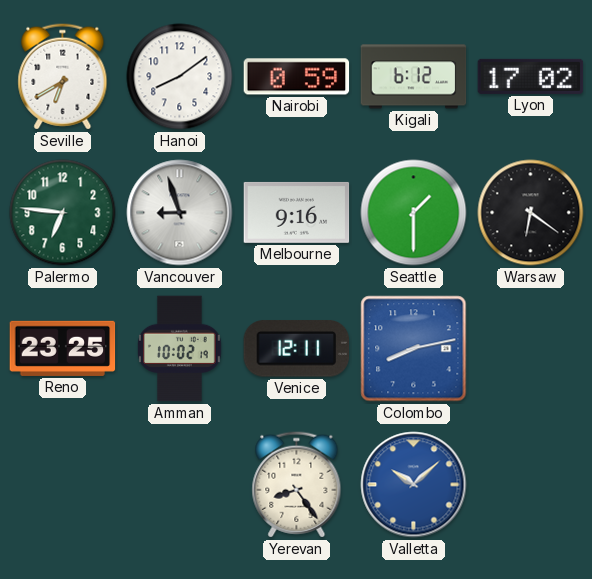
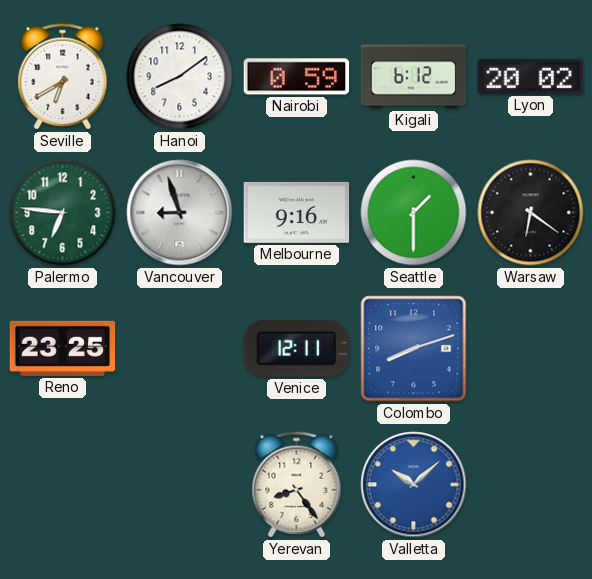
Lyon: 17:02 -> 20:02
Amman: 10:02 -> none
Colombo: 8:13 -> 8:12
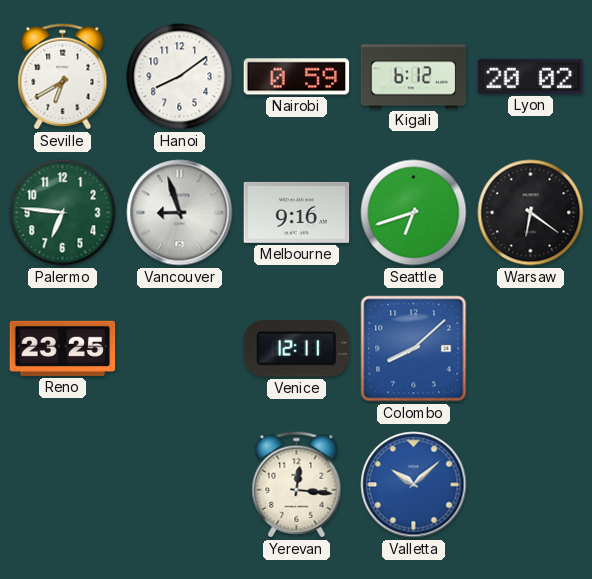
Seattle: 1:30 -> 6:42
Colombo: 8:12 -> 8:08
Yerevan: 8:24 -> 12:16
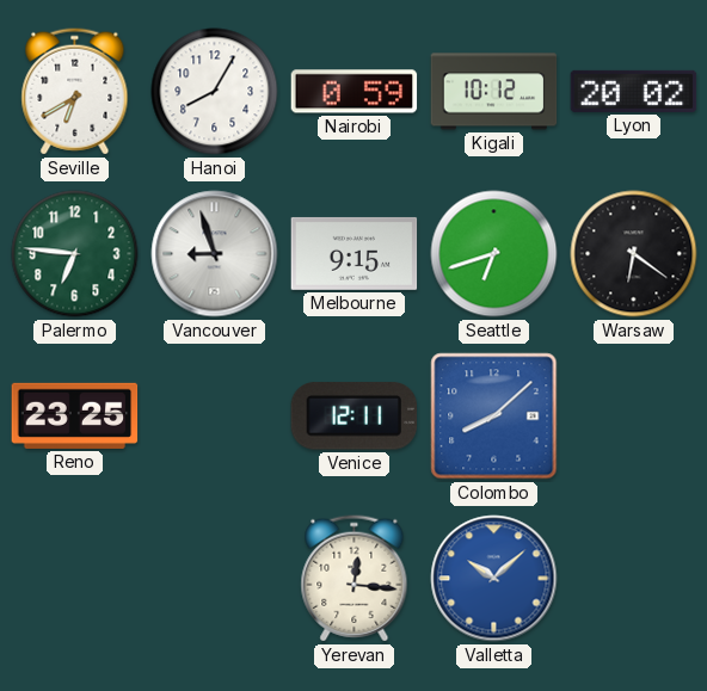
Hanoi: 8:09 -> 8:05
Kigali: 6:12 -> 10:12
Melbourne: 9:16 -> 9:15
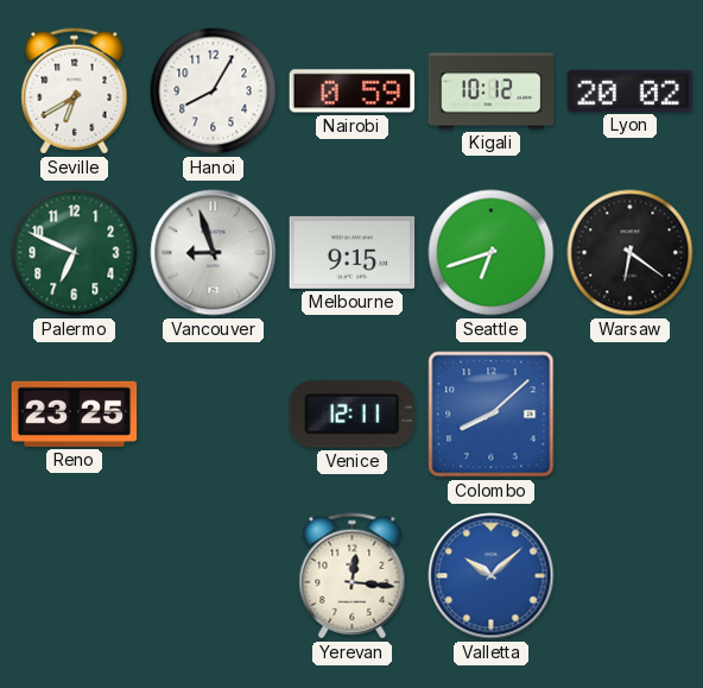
Palermo: 6:46 -> 6:49
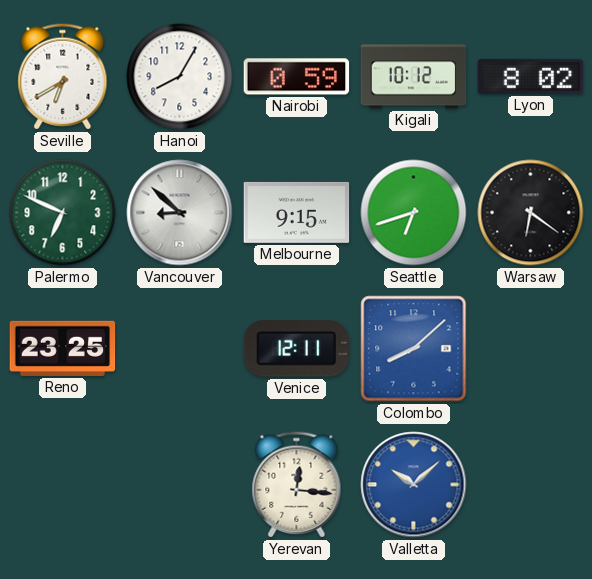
Lyon: 20:02 -> 8:02
Vancouver: 8:57 -> 8:52
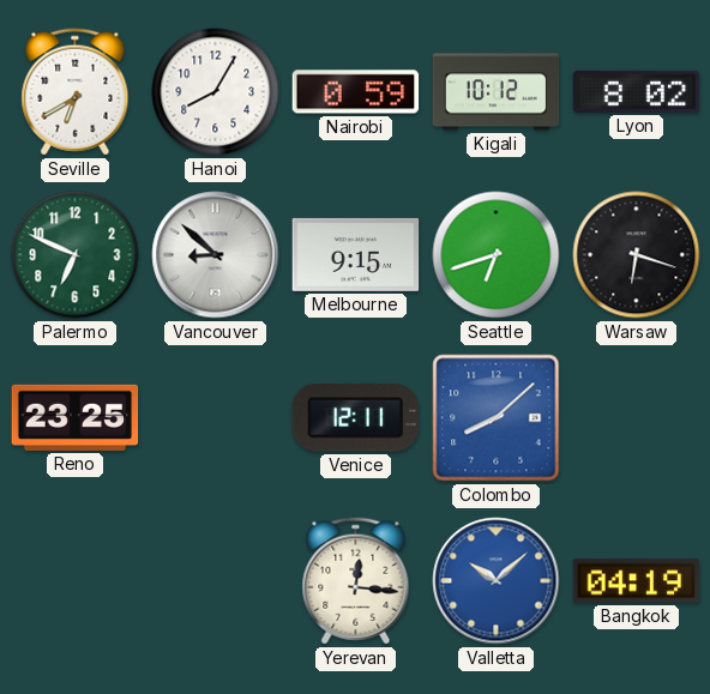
Warsaw: 6:21 -> 6:18
Bangkok: none -> 04:19
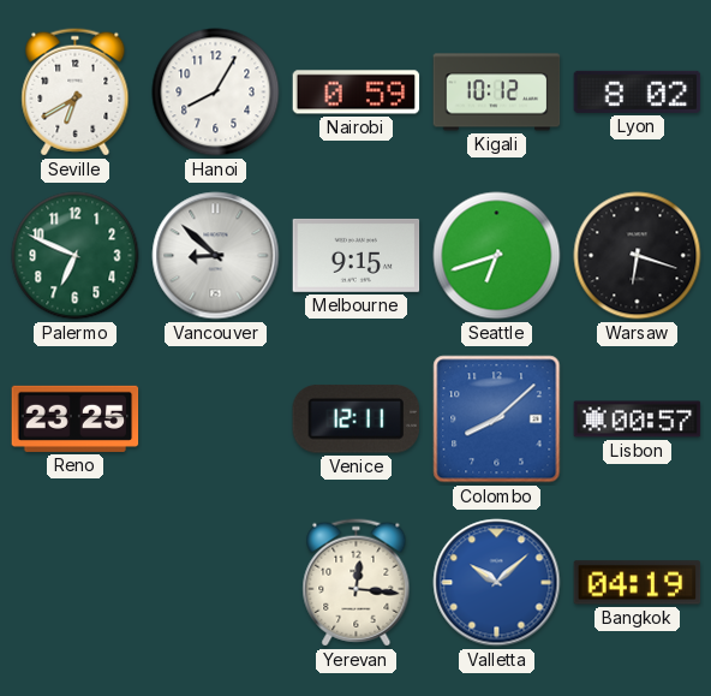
Lisbon: none -> 00:57
